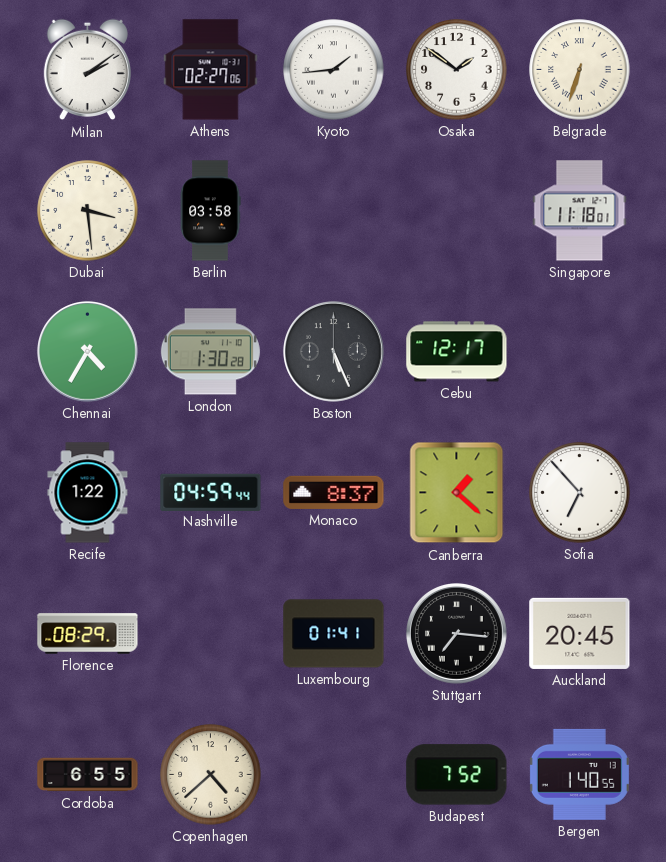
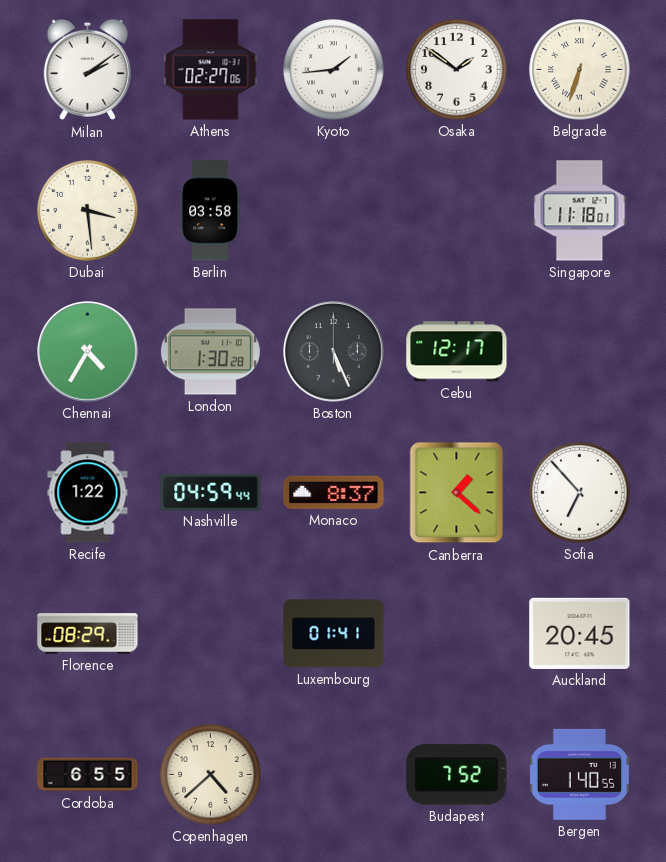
Stuttgart: 7:16 -> none
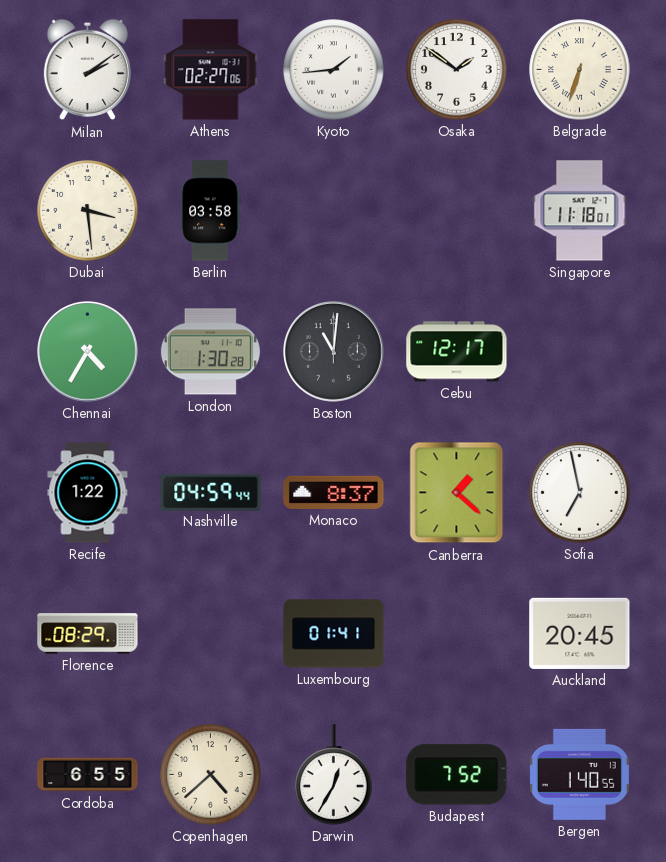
Boston: 5:26 -> 11:01
Sofia: 6:53 -> 6:58
Darwin: none -> 12:35
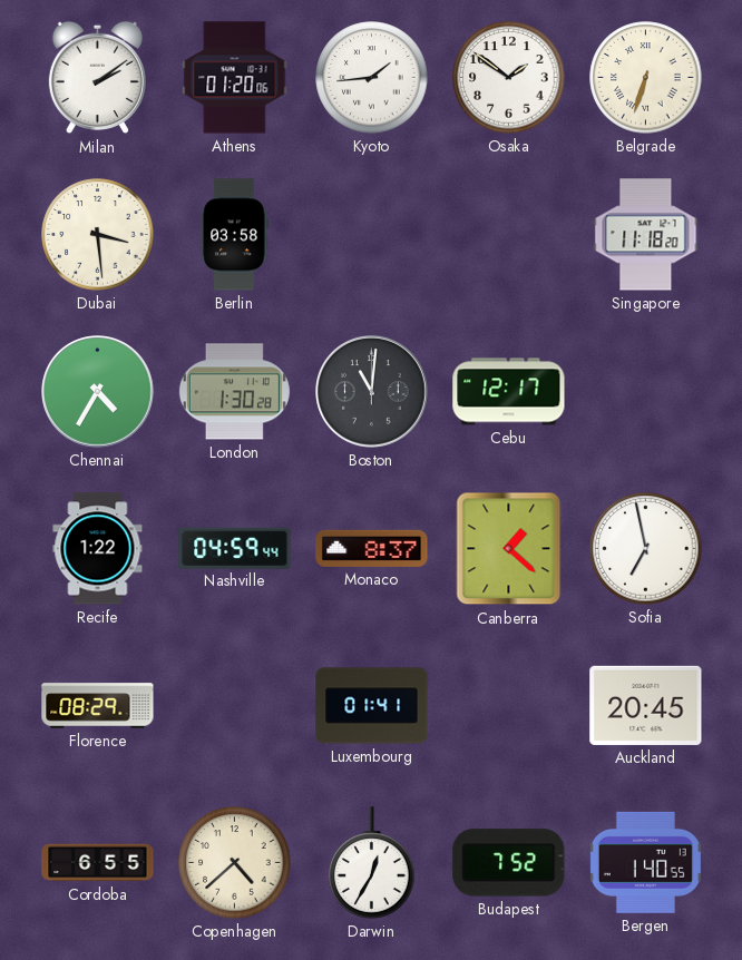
Athens: 02:27 -> 01:20
Singapore: 11:18:01 -> 11:18:20
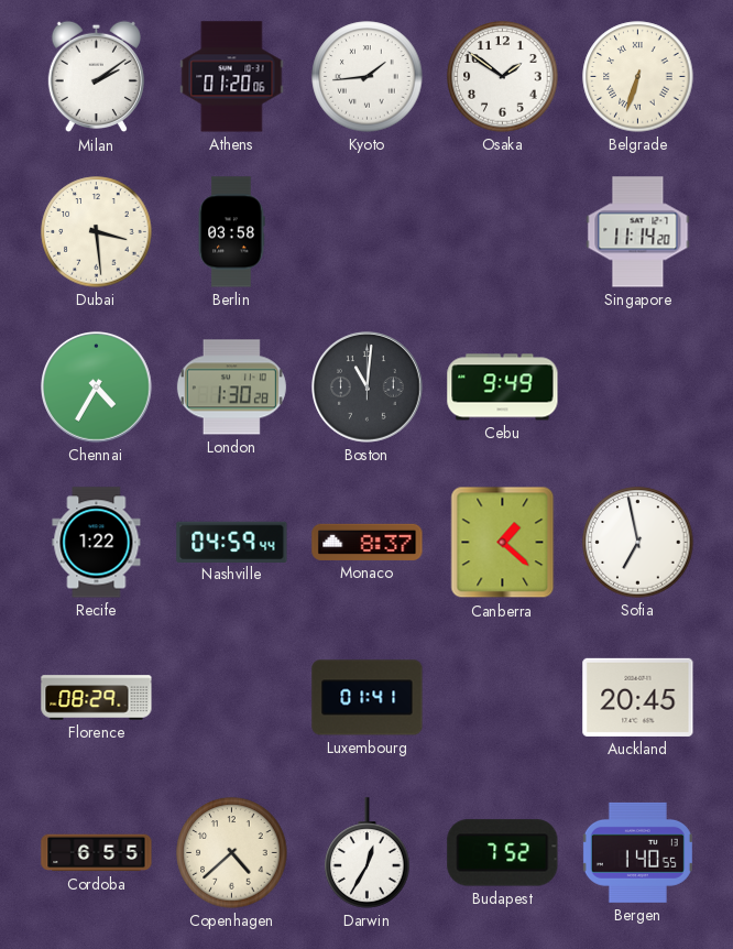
Singapore: 11:18 -> 11:14
Cebu: 12:17 -> 9:49
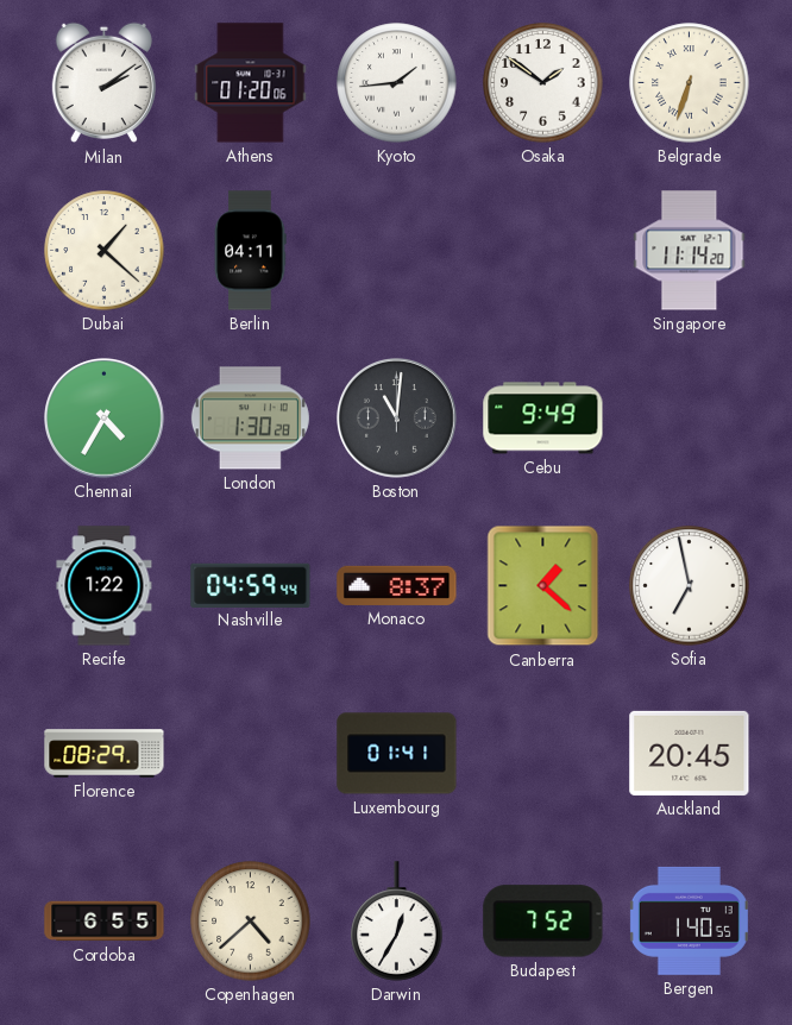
Dubai: 3:29 -> 1:22
Berlin: 03:58 -> 04:11
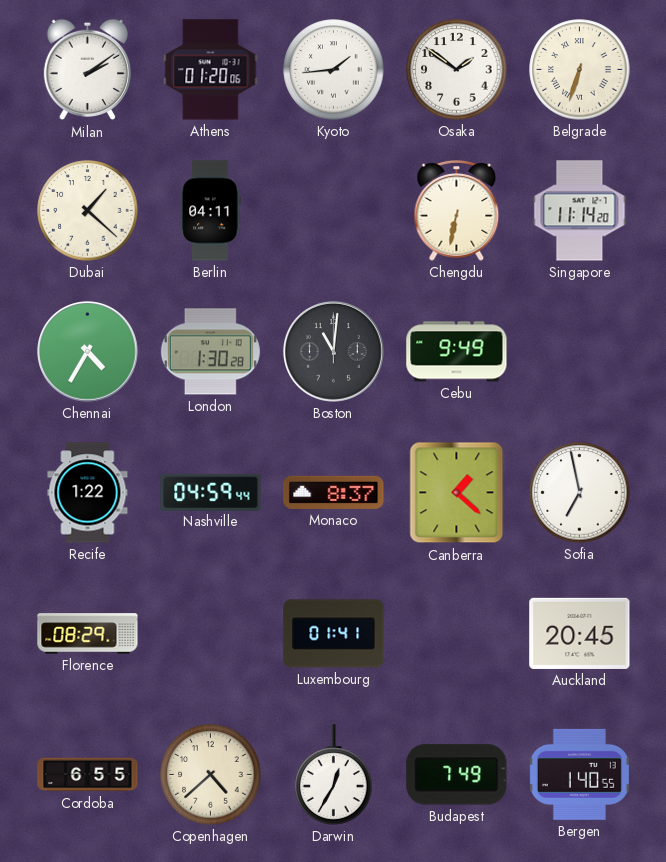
Chengdu: none -> 6:32
Budapest: 7:52 -> 7:49
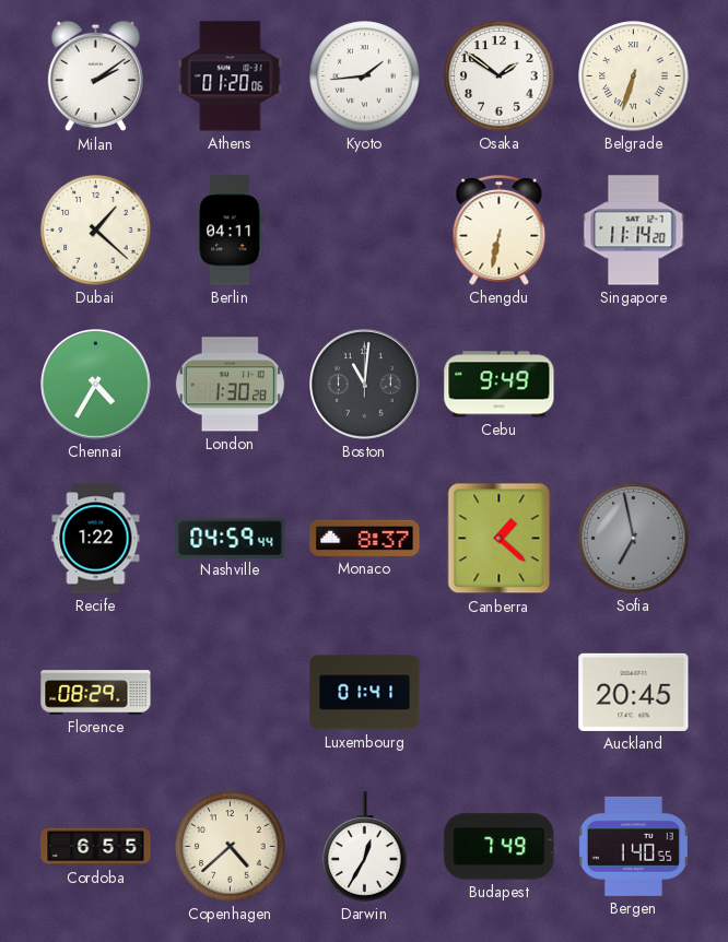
Sofia dial: white -> grey
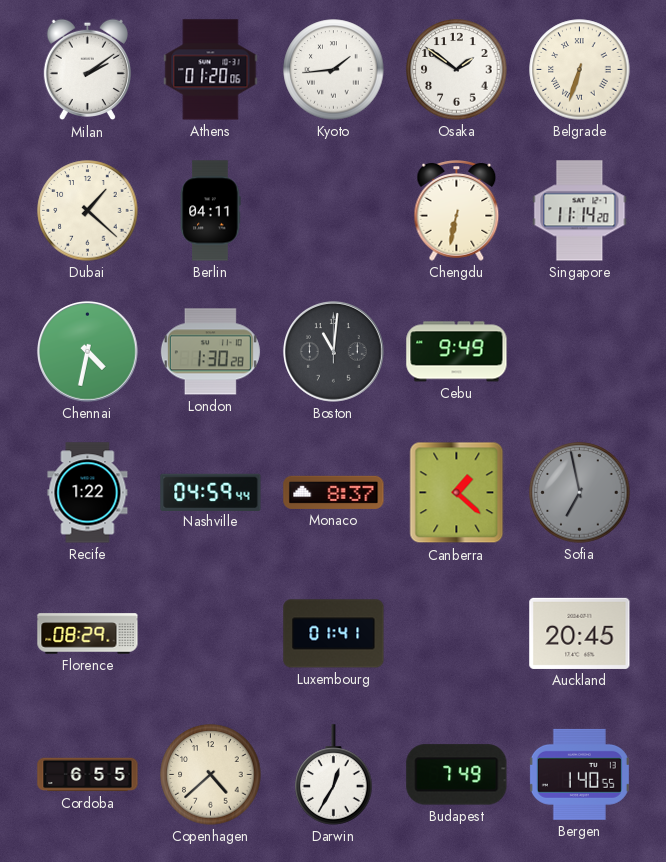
Chennai: 4:35 -> 4:32
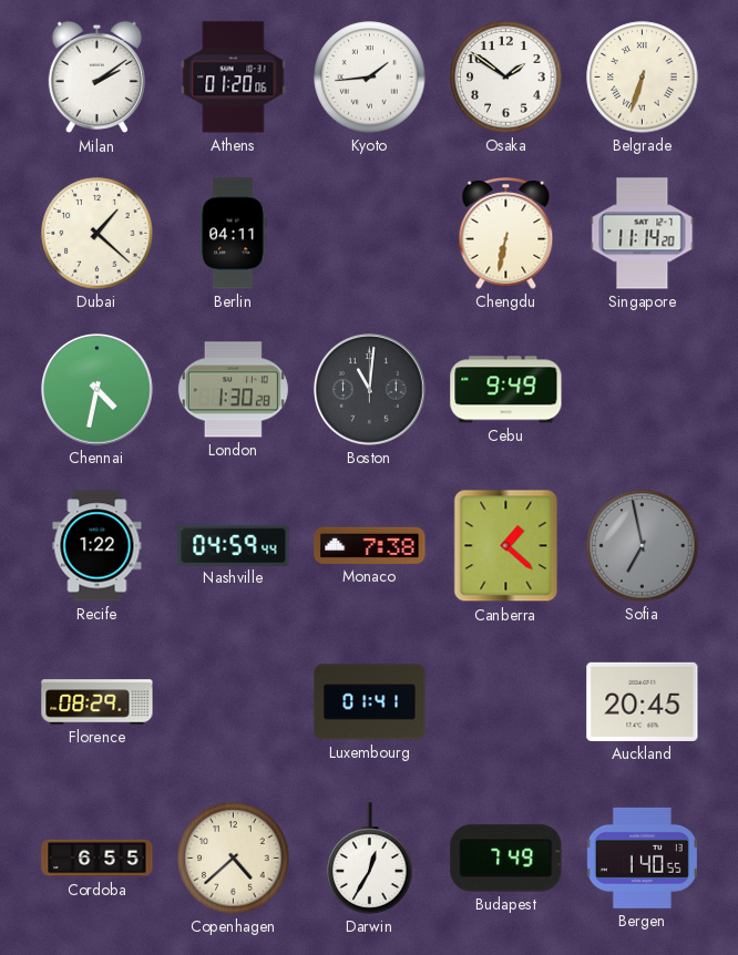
Monaco: 8:37 -> 7:38
